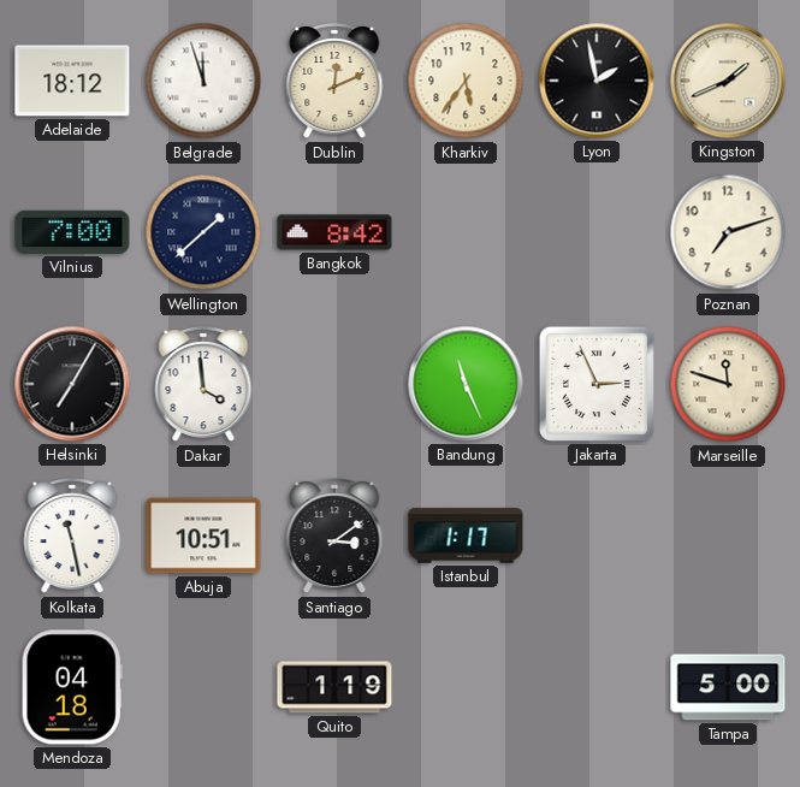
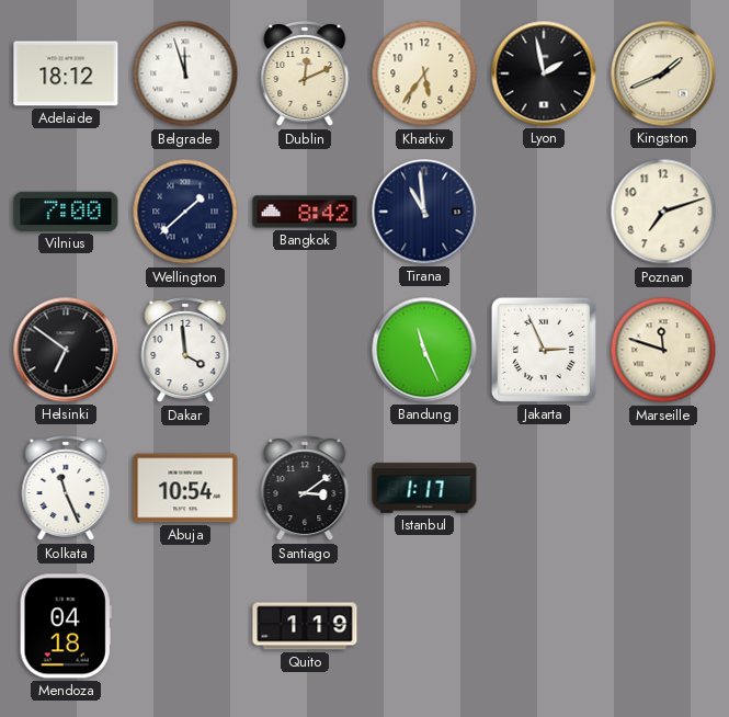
Tirana: none -> 10:59
Helsinki: 7:05 -> 6:51
Kolkata: 11:28 -> 11:26
Abuja: 10:51 -> 10:54
Tampa: 5:00 -> none
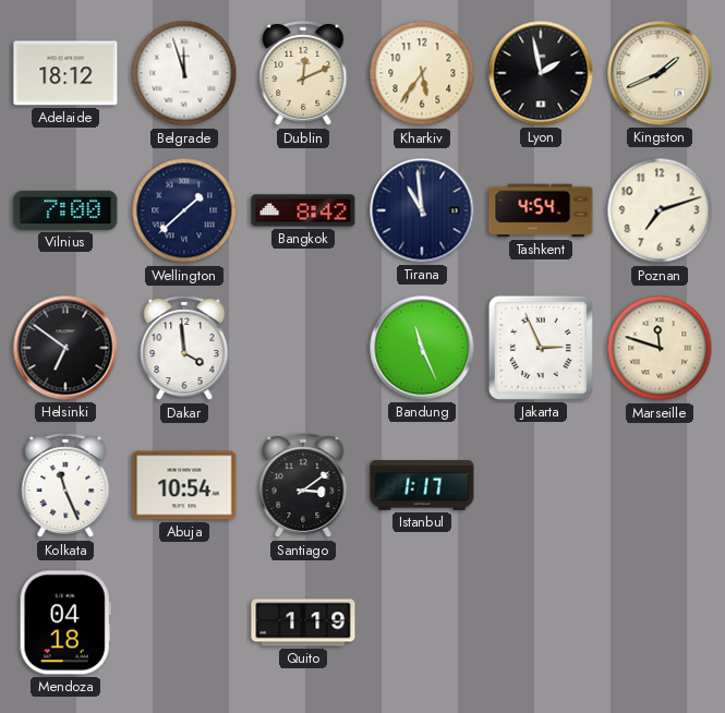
Tashkent: none -> 4:54
